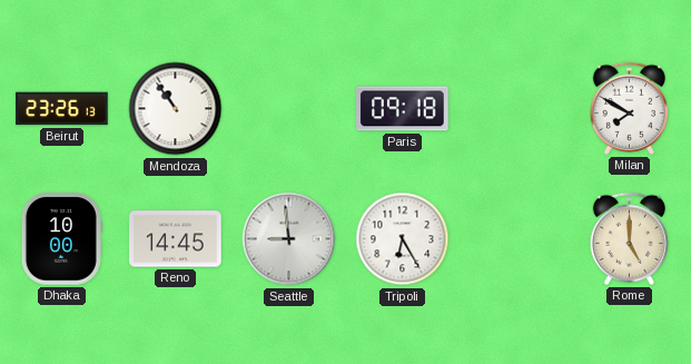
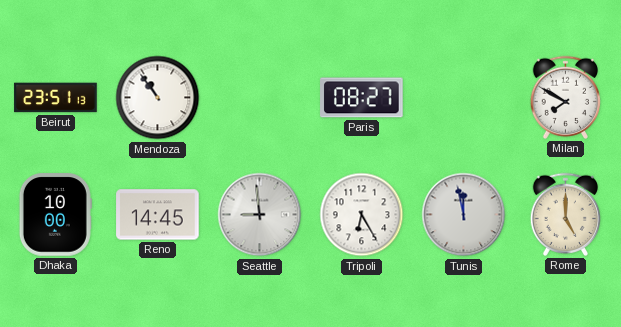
Beirut: 23:26 -> 23:51
Paris: 09:18 -> 08:27
Tunis: none -> 11:58
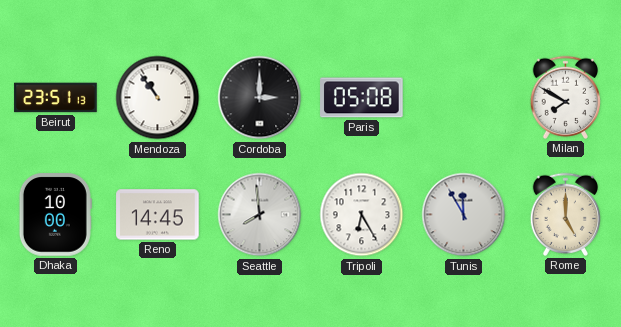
Cordoba: none -> 3:00
Paris: 08:27 -> 05:08
Seattle: 8:59 -> 7:59
Tunis: 11:58 -> 11:55
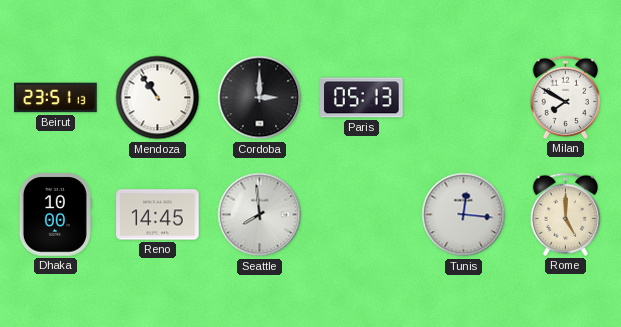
Paris: 05:08 -> 05:13
Tripoli: 6:25 -> none
Tunis: 11:55 -> 12:16
